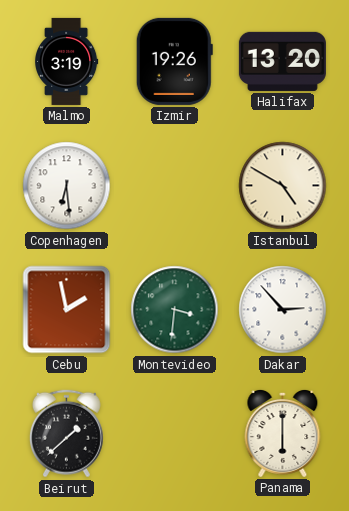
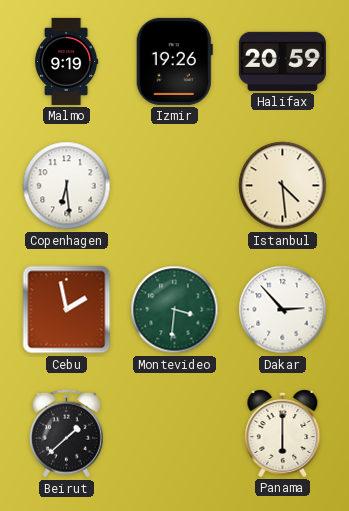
Malmo: 3:19 -> 9:19
Halifax: 13:20 -> 20:59
Istanbul: 4:50 -> 4:29
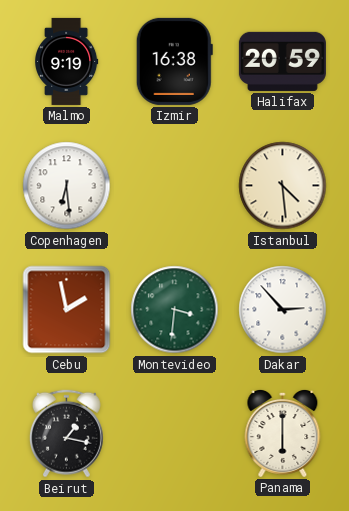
Izmir: 19:26 -> 16:38
Beirut: 1:38 -> 1:17
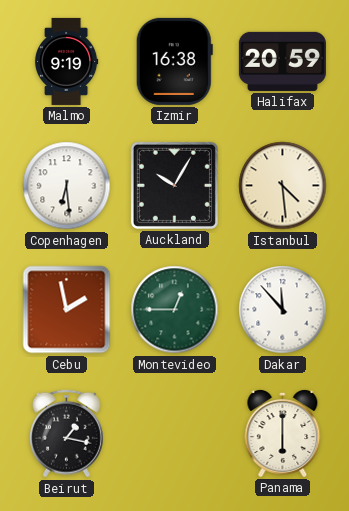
Auckland: none -> 10:05
Montevideo: 3:31 -> 12:45
Dakar: 2:53 -> 11:53
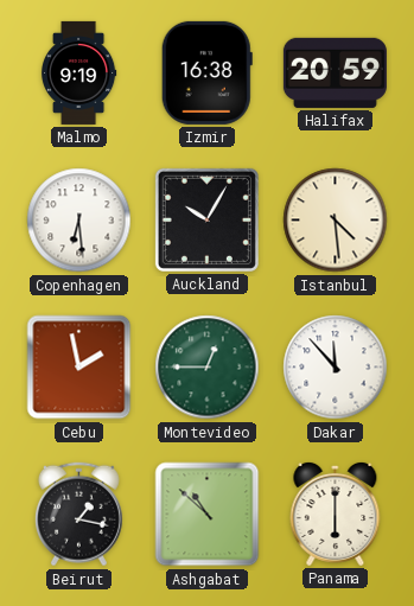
Ashgabat: none -> 10:52
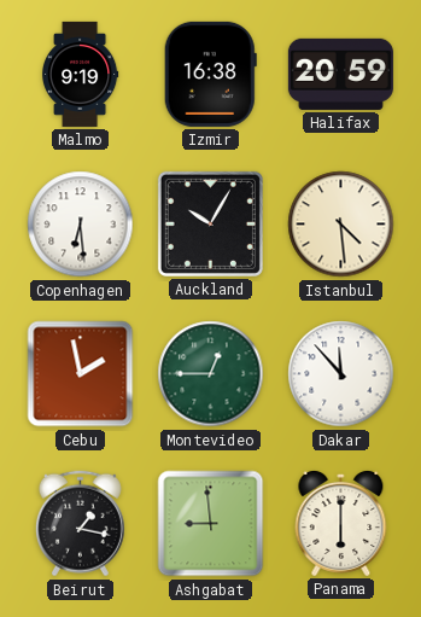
Ashgabat: 10:52 -> 8:59
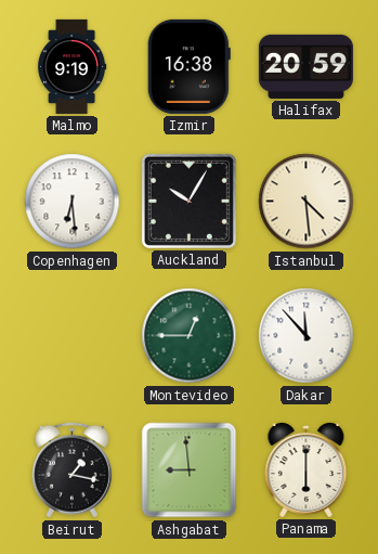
Cebu: 1:58 -> none
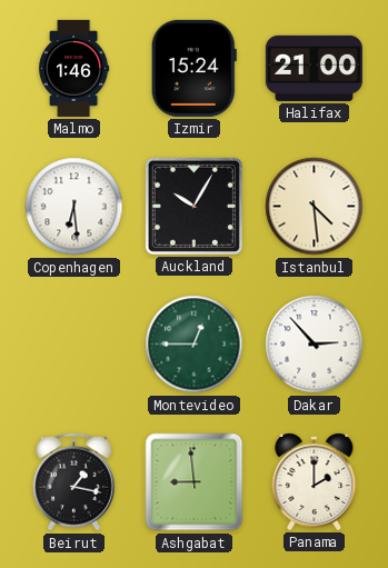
Malmo: 9:19 -> 1:46
Izmir: 16:38 -> 15:24
Halifax: 20:59 -> 21:00
Dakar: 11:53 -> 2:53
Panama: 6:00 -> 2:00
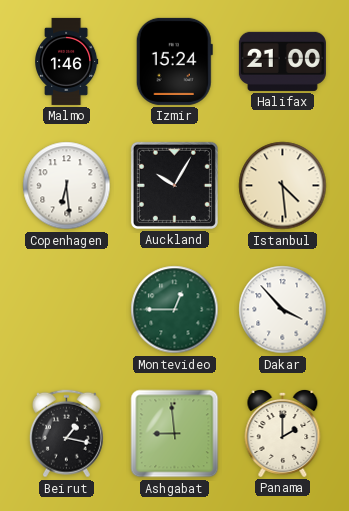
Dakar: 2:53 -> 3:53
